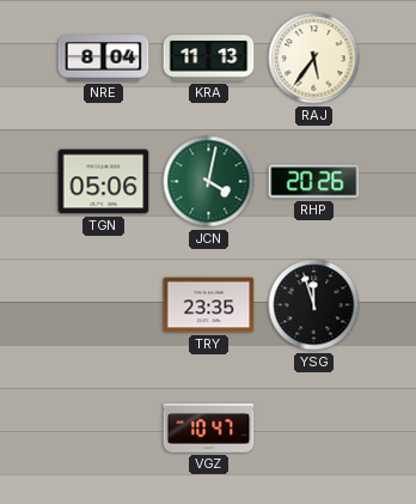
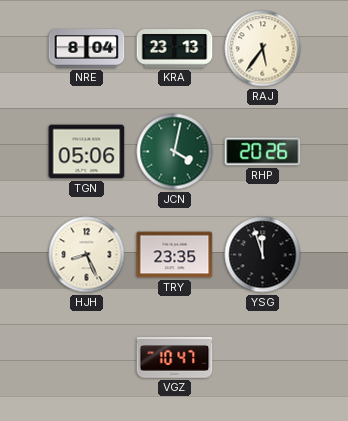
KRA: 11:13 -> 23:13
HJH: none -> 8:26
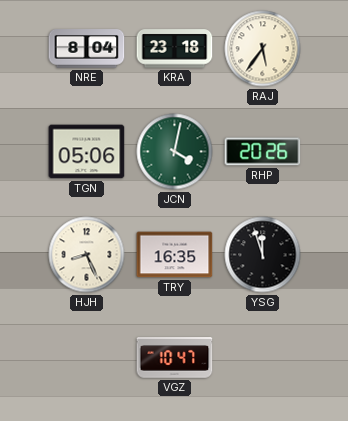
KRA: 23:13 -> 23:18
TRY: 23:35 -> 16:35
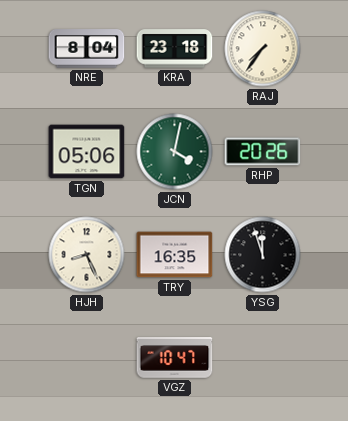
RAJ: 5:36 -> 7:36
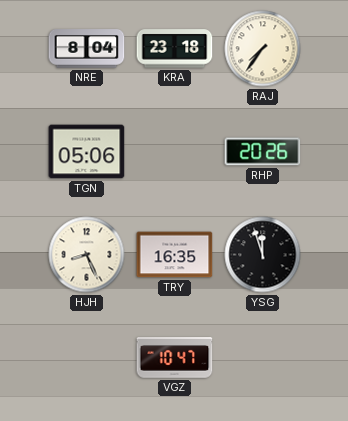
JCN: 4:02 -> none
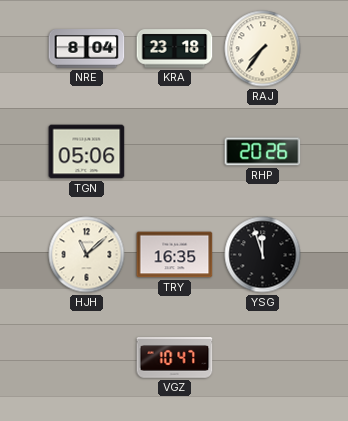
HJH: 8:26 -> 11:08
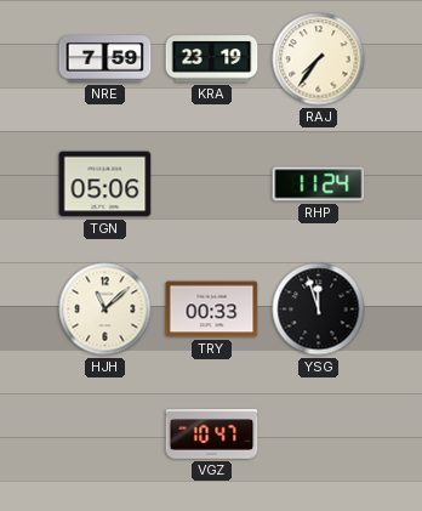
NRE: 8:04 -> 7:59
KRA: 23:18 -> 23:19
RHP: 20:26 -> 11:24
TRY: 16:35 -> 00:33
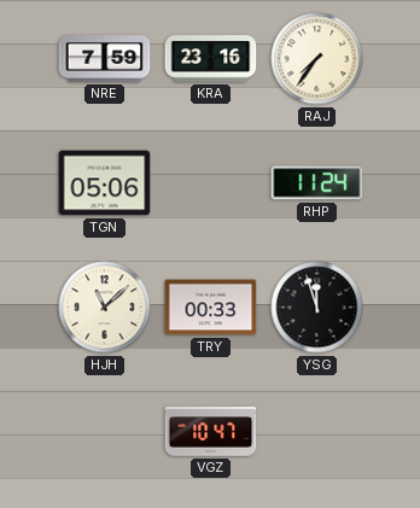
KRA: 23:19 -> 23:16
